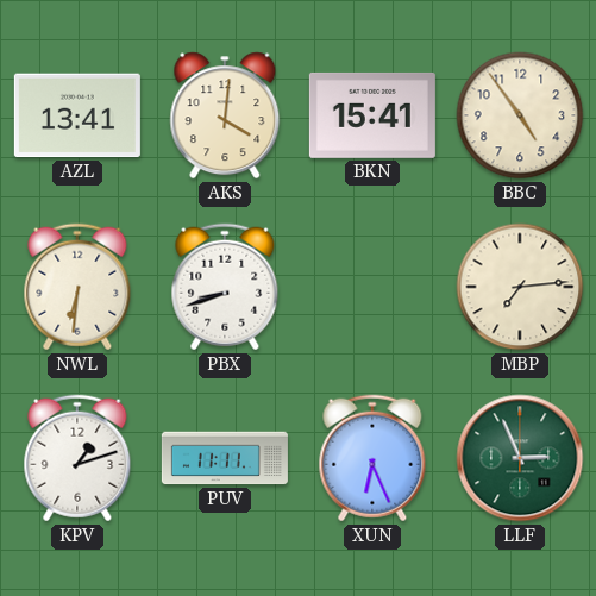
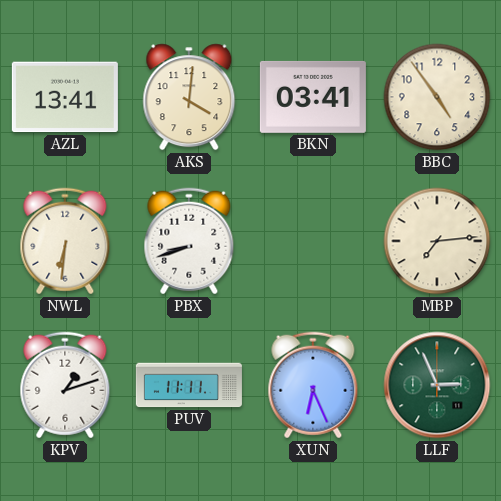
BKN: 15:41 -> 03:41
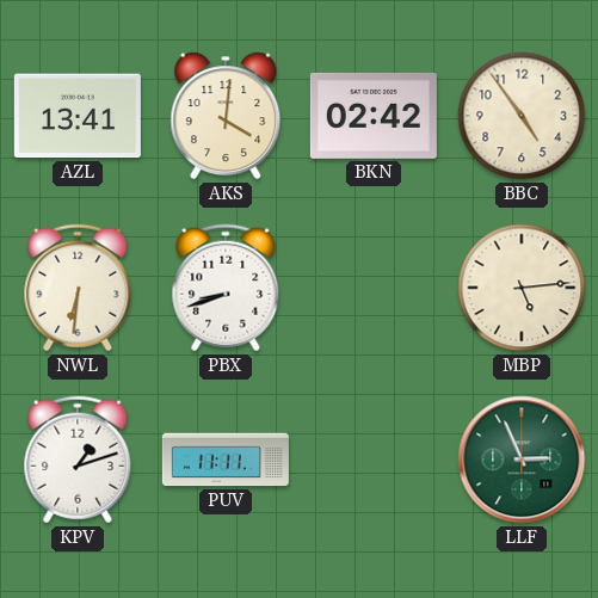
BKN: 03:41 -> 02:42
MBP: 7:14 -> 5:14
XUN: 6:26 -> none
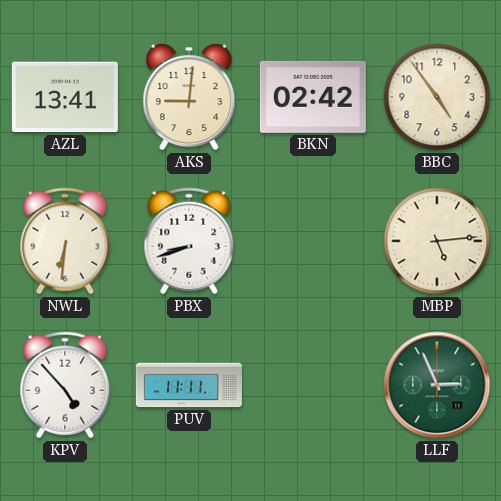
AKS: 4:01 -> 9:01
KPV: 1:12 -> 4:53
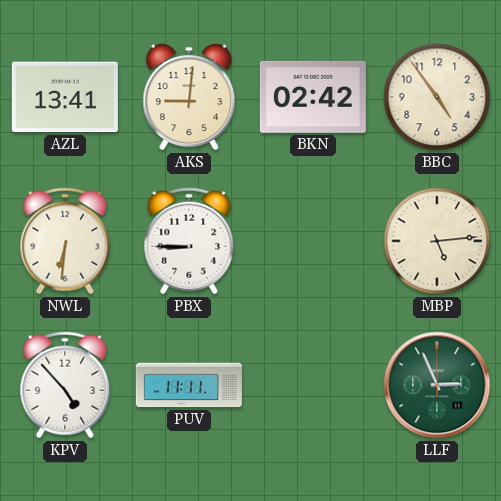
PBX: 8:42 -> 8:45
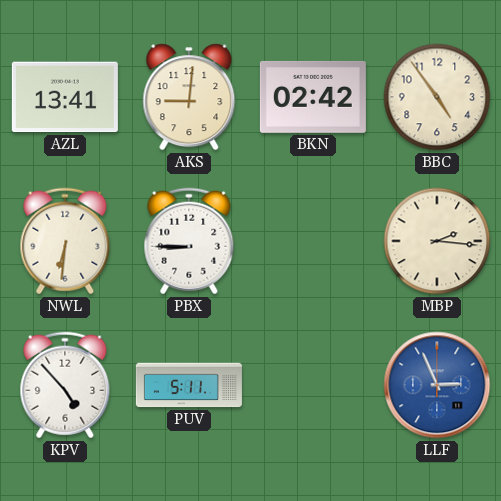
MBP: 5:14 -> 2:16
PUV: 11:11 -> 5:11
LLF dial: green -> blue
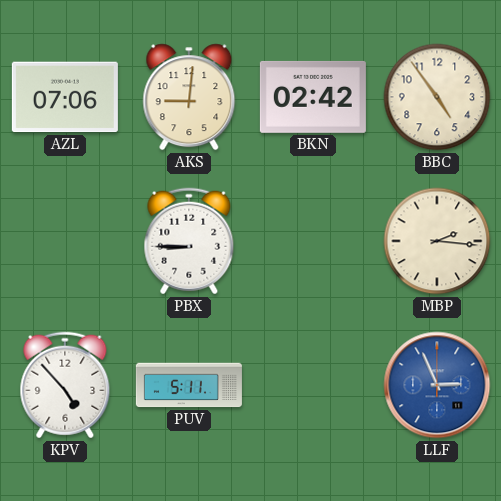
AZL: 13:41 -> 07:06
NWL: 6:31 -> none
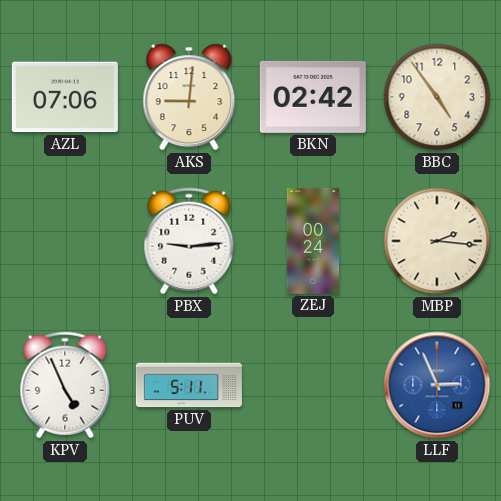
PBX: 8:45 -> 9:14
ZEJ: none -> 00:24
KPV: 4:53 -> 4:56
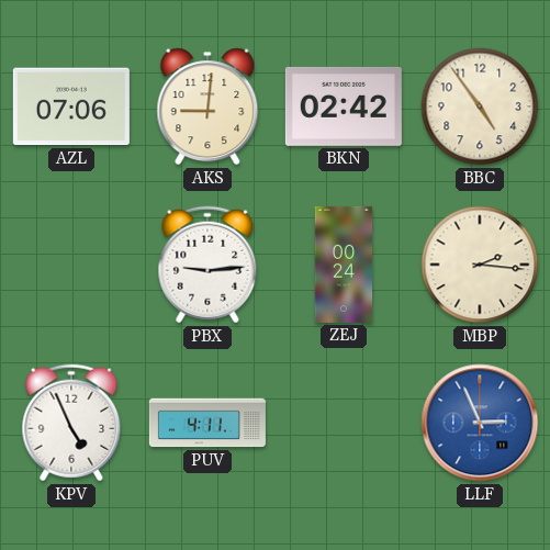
PUV: 5:11 -> 4:11
